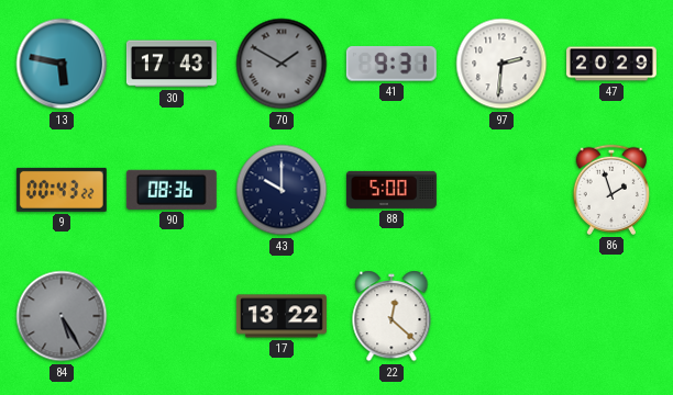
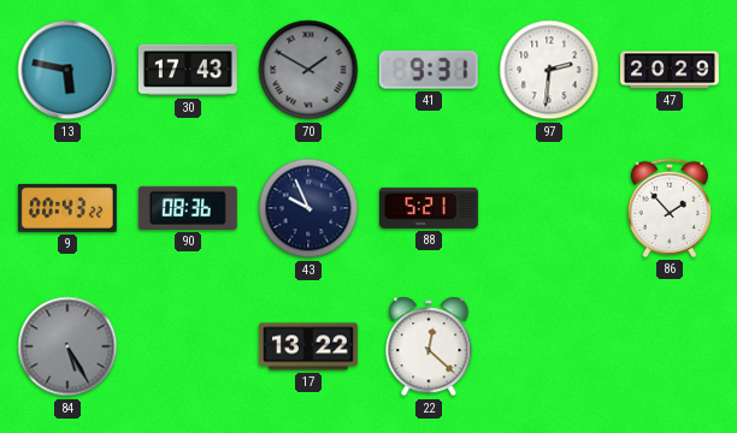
43: 10:00 -> 9:56
88: 5:00 -> 5:21
86: 1:57 -> 1:53
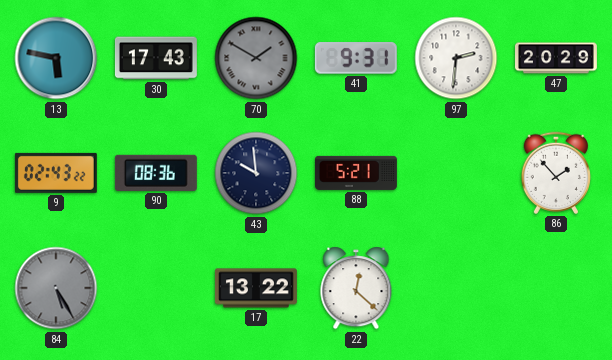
9: 00:43 -> 02:43
43: 9:56 -> 9:59
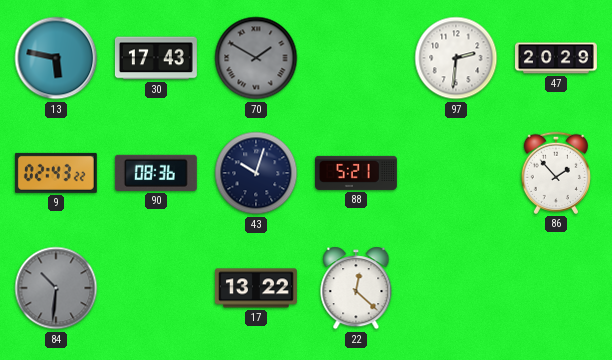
41: 9:31 -> none
43: 9:59 -> 10:03
84: 5:25 -> 10:31
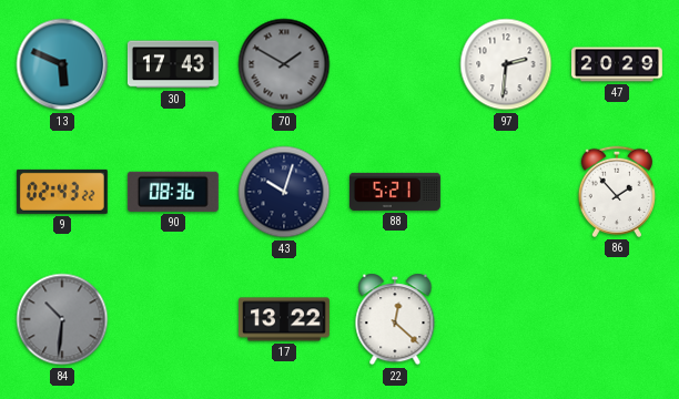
13: 5:47 -> 5:49
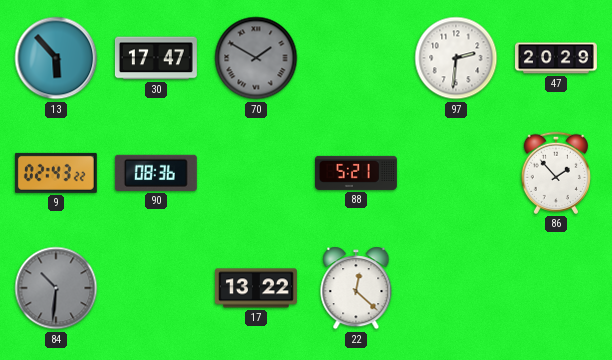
13: 5:49 -> 5:53
30: 17:43 -> 17:47
43: 10:03 -> none
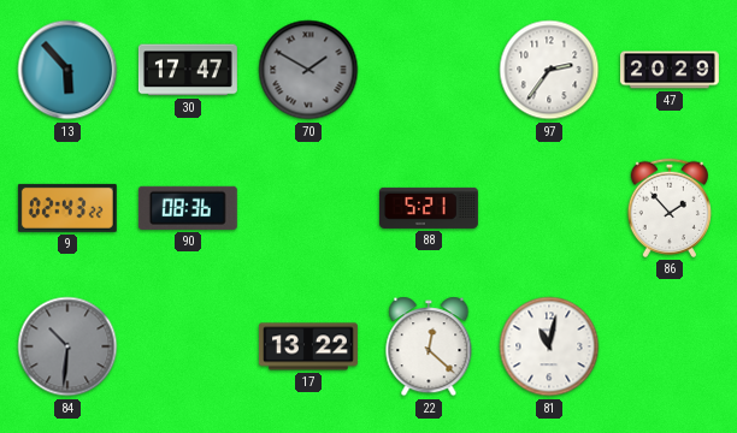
97: 2:31 -> 2:36
81: none -> 11:02
